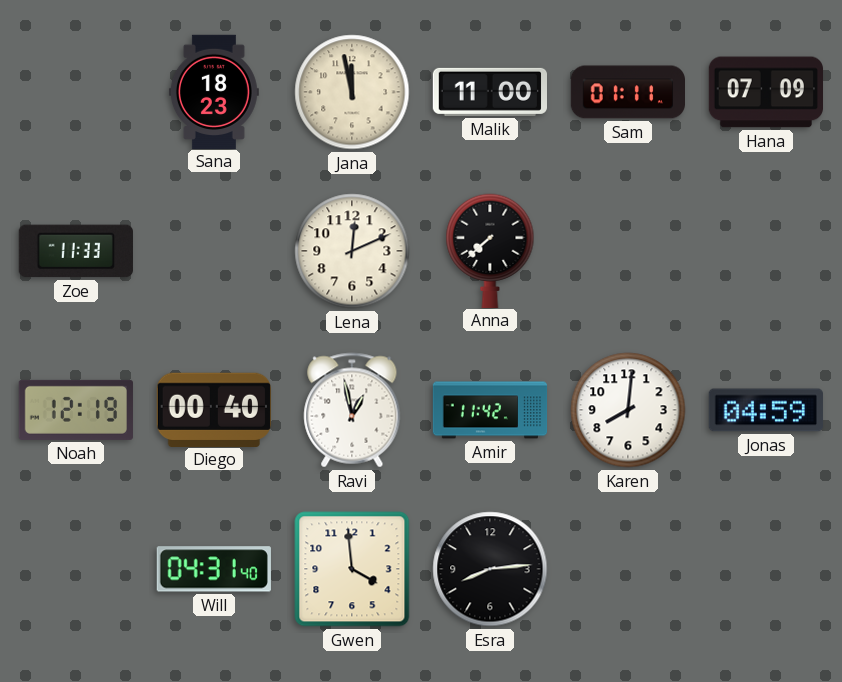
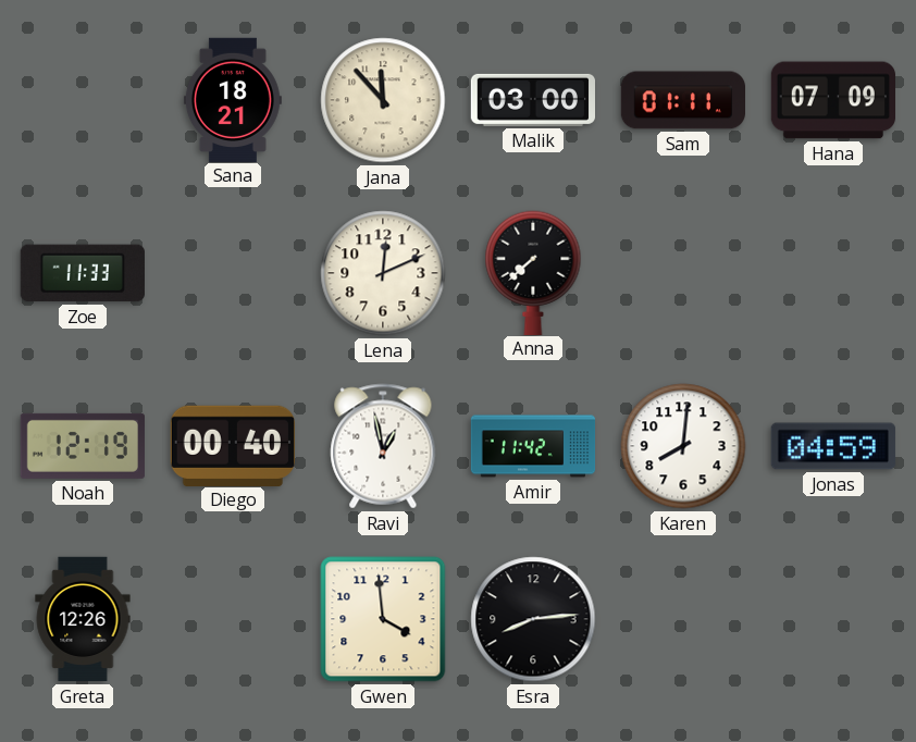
Sana: 18:23 -> 18:21
Jana: 11:58 -> 11:53
Malik: 11:00 -> 03:00
Greta: none -> 12:26
Will: 04:31 -> none
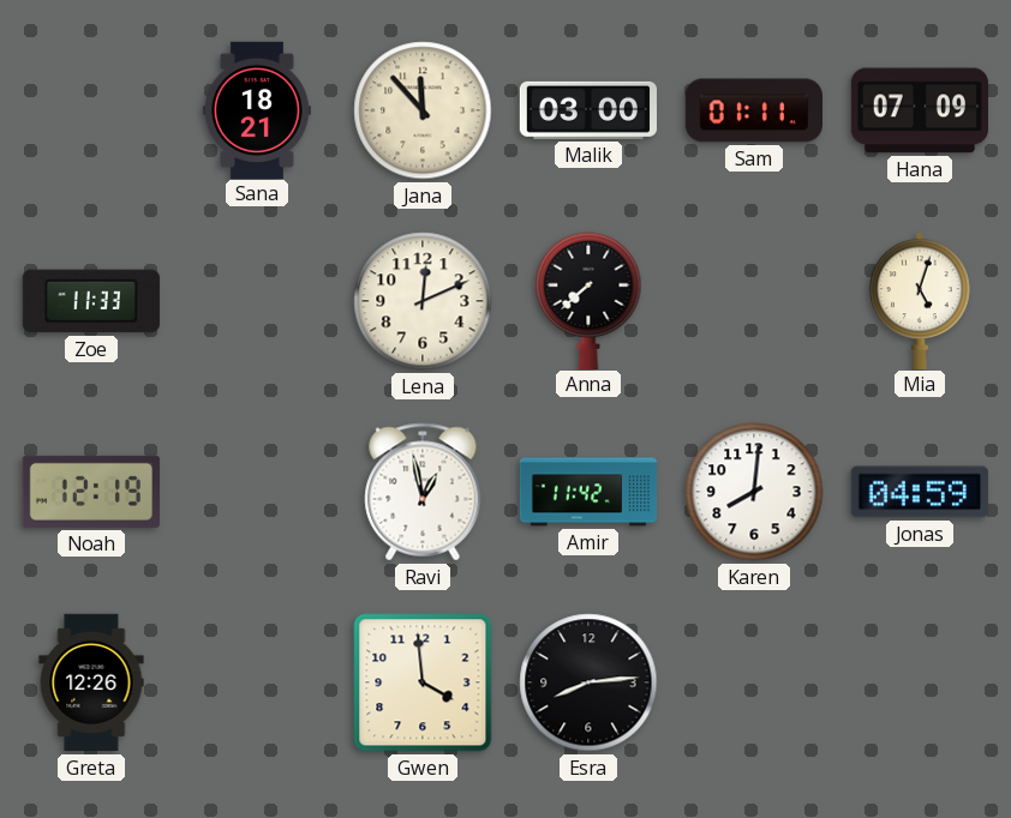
Mia: none -> 5:03
Diego: 00:40 -> none
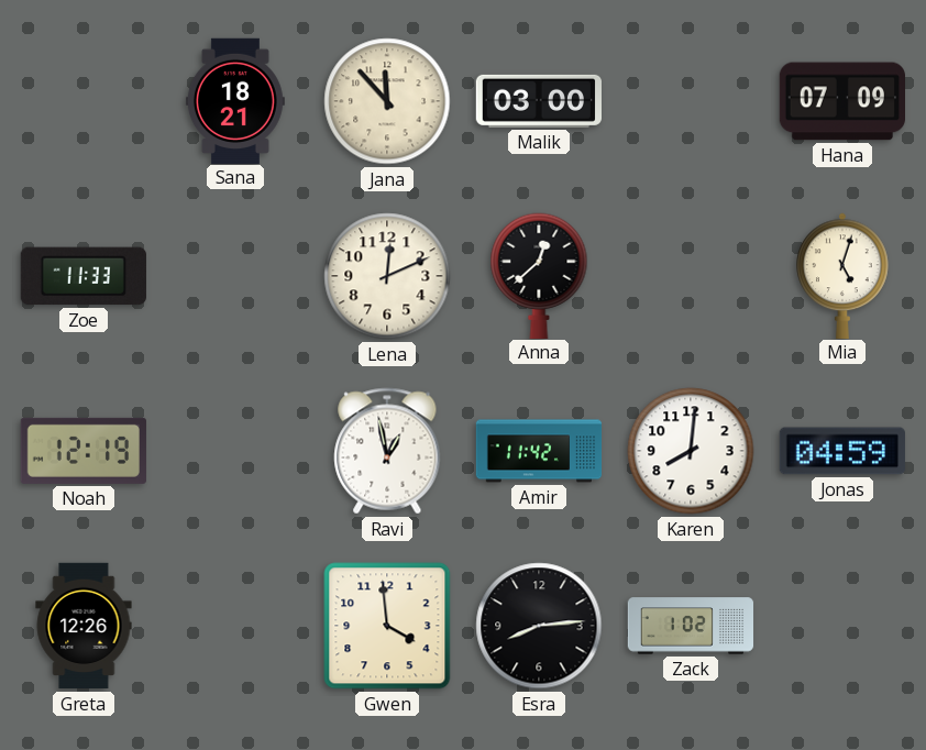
Sam: 01:11 -> none
Anna: 7:38 -> 12:38
Zack: none -> 1:02
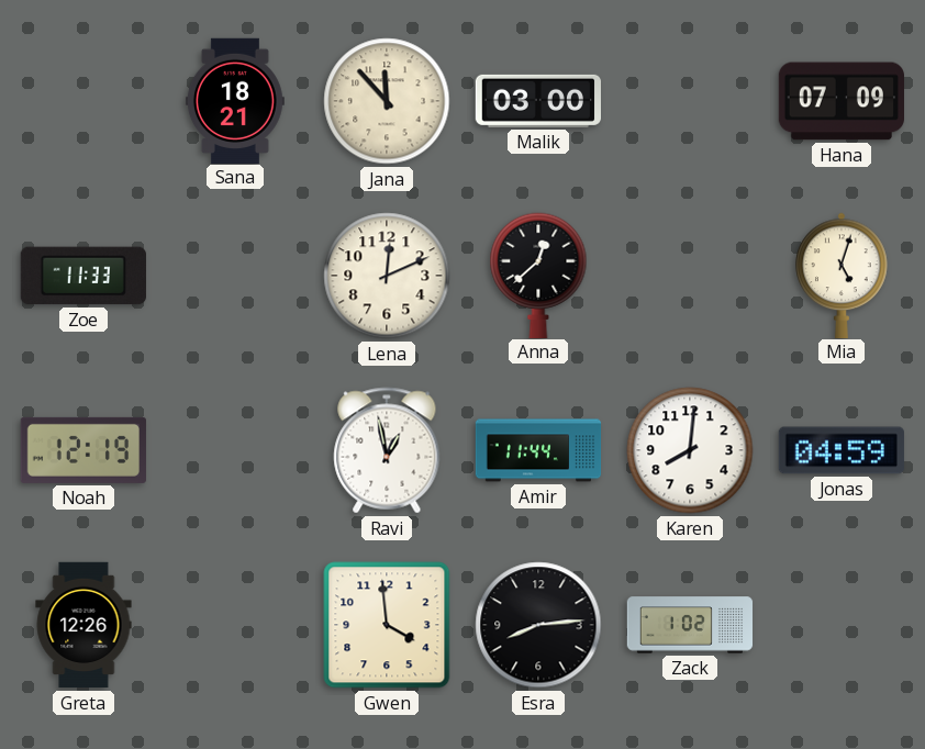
Amir: 11:42 -> 11:44
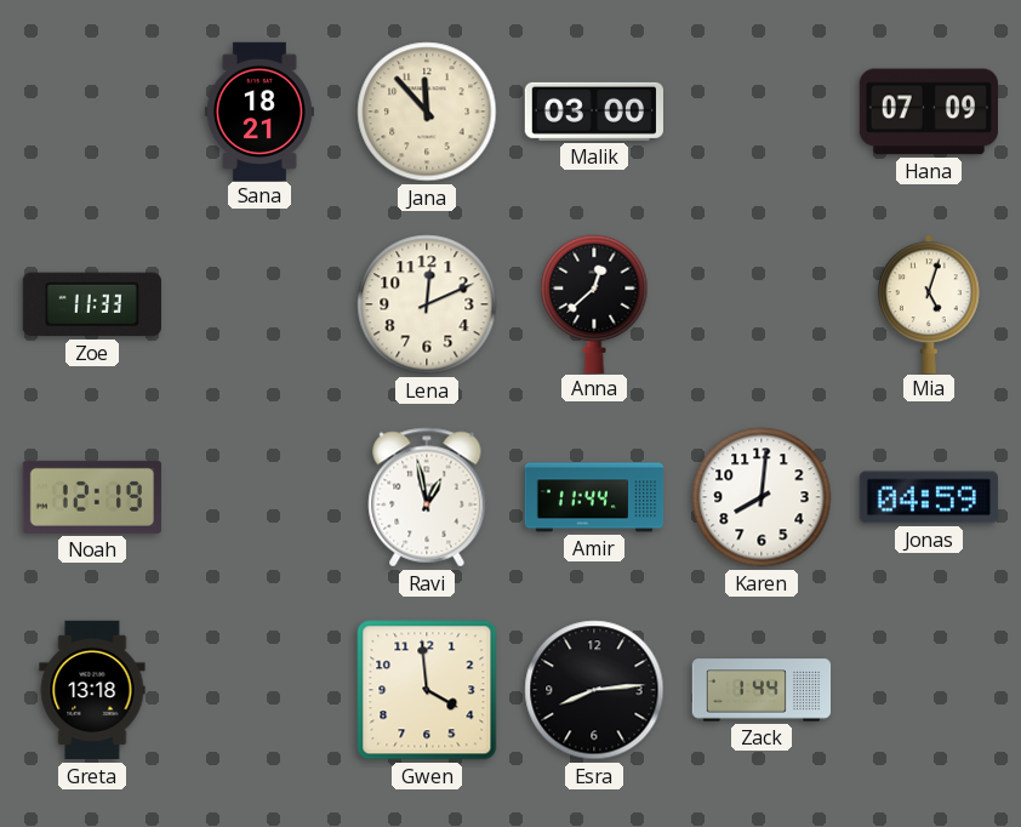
Greta: 12:26 -> 13:18
Zack: 1:02 -> 1:44
